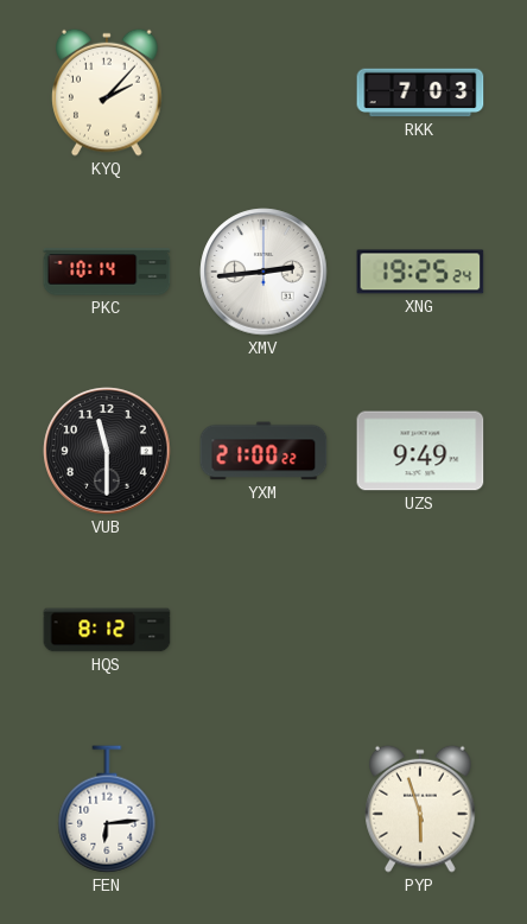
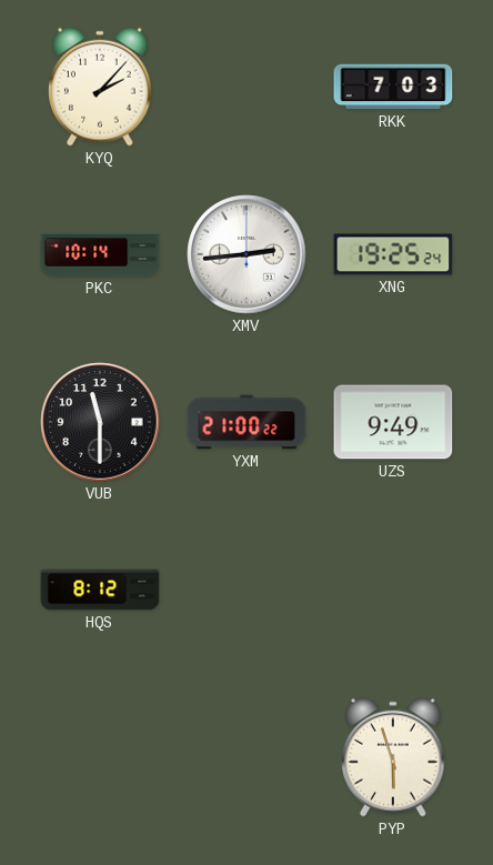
FEN: 6:14 -> none
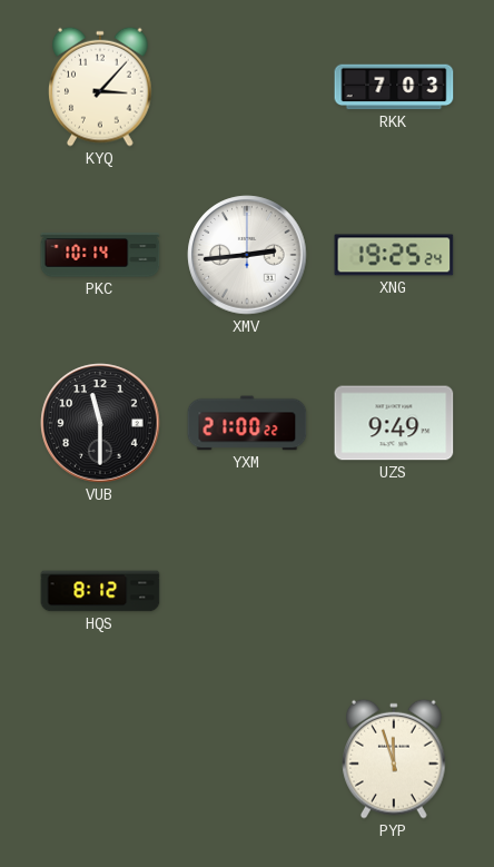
KYQ: 2:07 -> 3:07
PYP: 5:57 -> 11:57
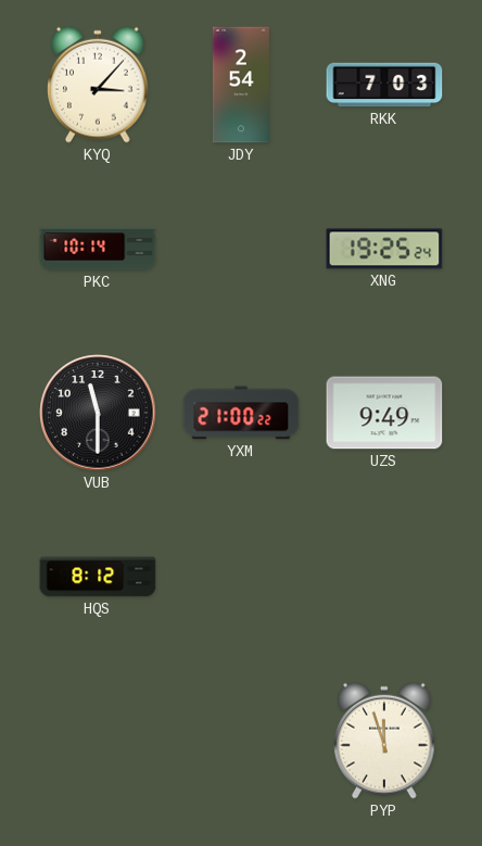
JDY: none -> 2:54
XMV: 2:44 -> none
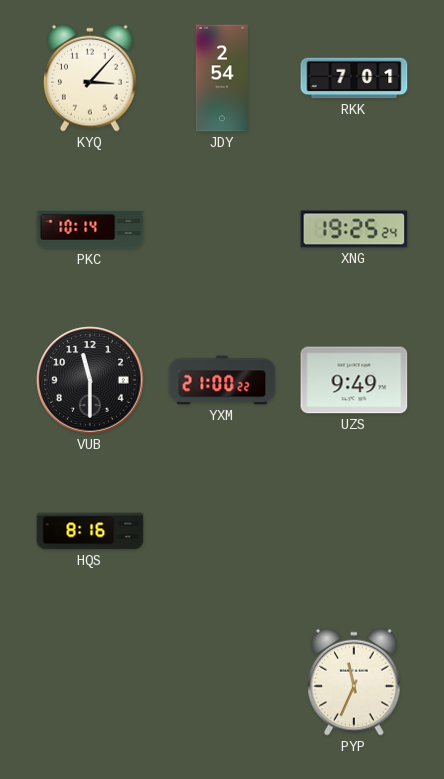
RKK: 7:03 -> 7:01
HQS: 8:12 -> 8:16
PYP: 11:57 -> 11:34
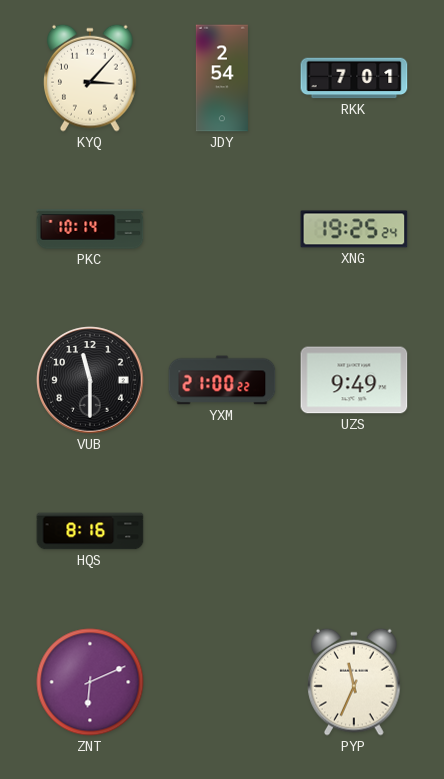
ZNT: none -> 6:11
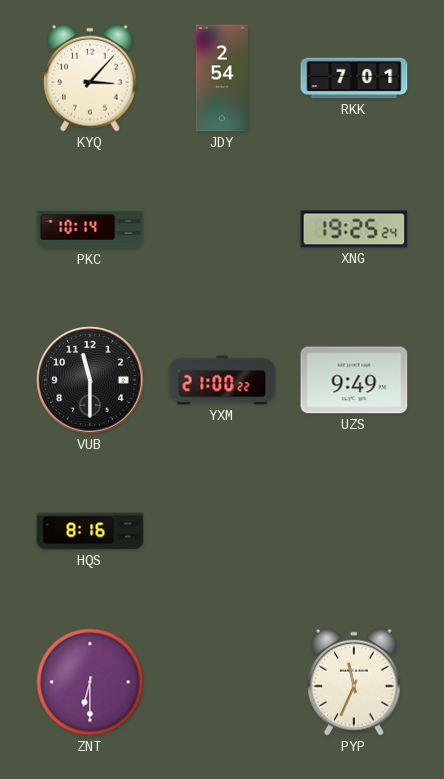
ZNT: 6:11 -> 6:30
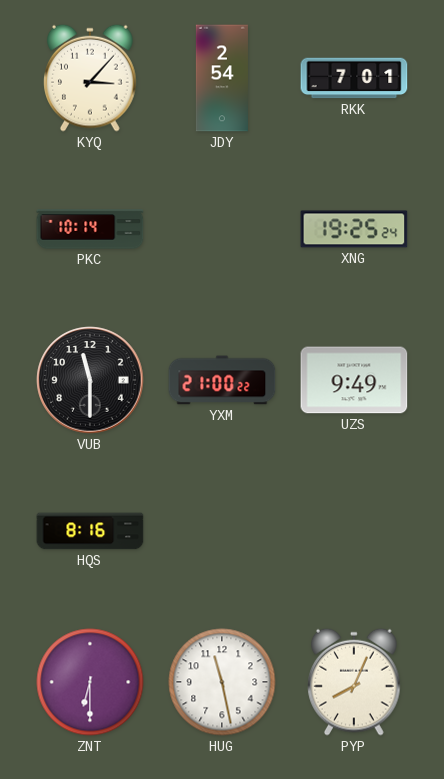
HUG: none -> 11:28
PYP: 11:34 -> 8:04
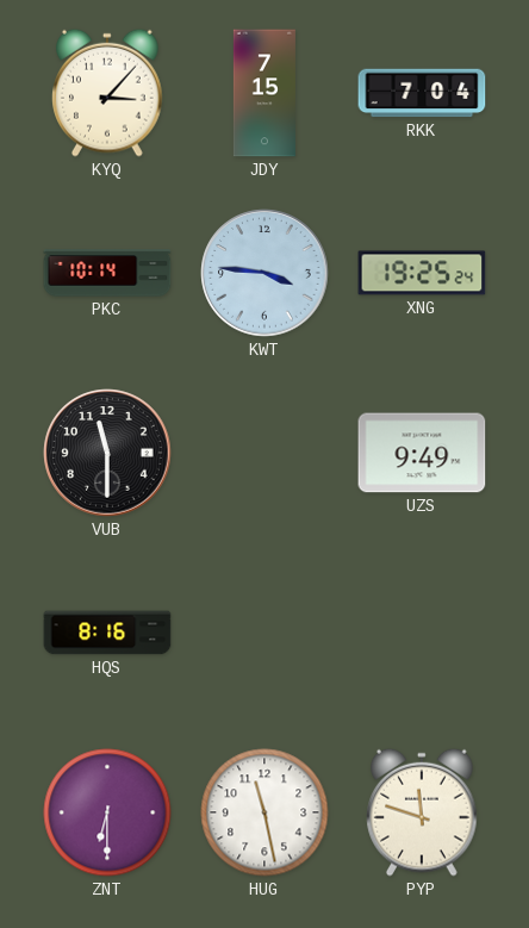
JDY: 2:54 -> 7:15
RKK: 7:01 -> 7:04
KWT: none -> 3:46
YXM: 21:00 -> none
PYP: 8:04 -> 11:48
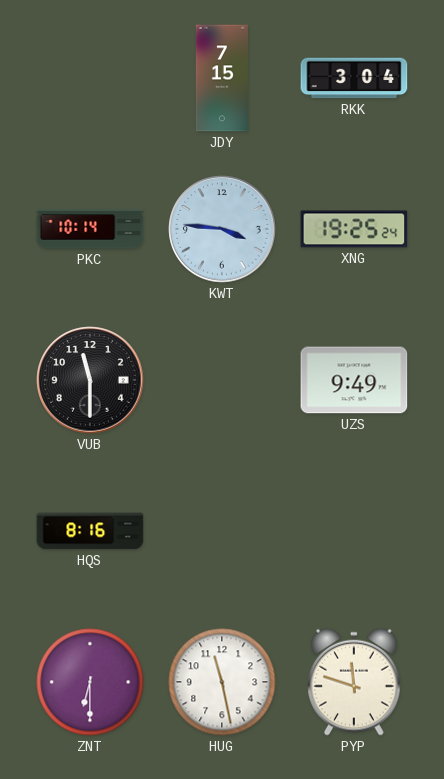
KYQ: 3:07 -> none
RKK: 7:04 -> 3:04
